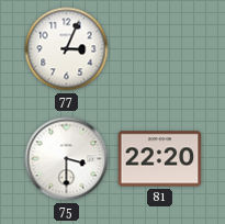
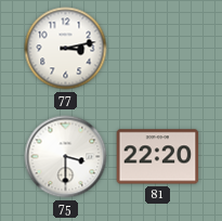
77: 3:04 -> 3:13
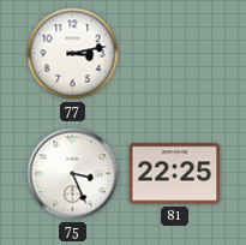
75: 3:30 -> 3:26
81: 22:20 -> 22:25
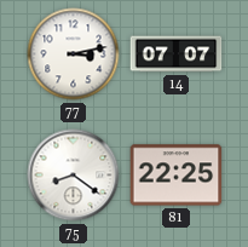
14: none -> 07:07
75: 3:26 -> 8:21
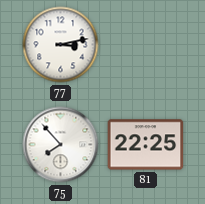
14: 07:07 -> none
75: 8:21 -> 7:53
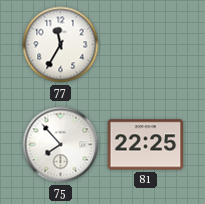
77: 3:13 -> 11:35
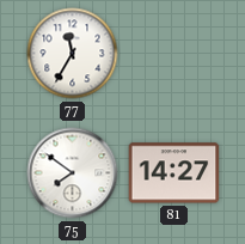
75: 7:53 -> 7:51
81: 22:25 -> 14:27
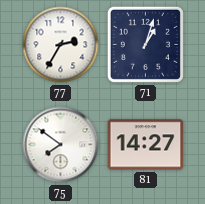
77: 11:35 -> 2:35
71: none -> 1:03
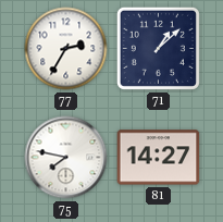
71: 1:03 -> 1:08
75: 7:51 -> 7:47
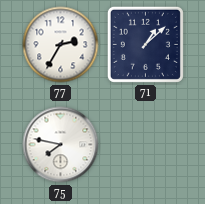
81: 14:27 -> none
